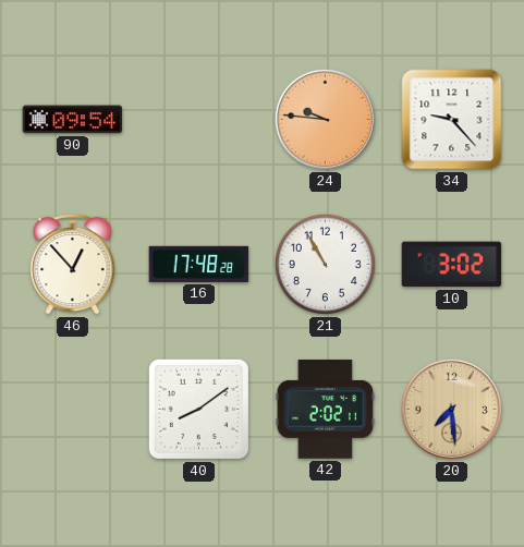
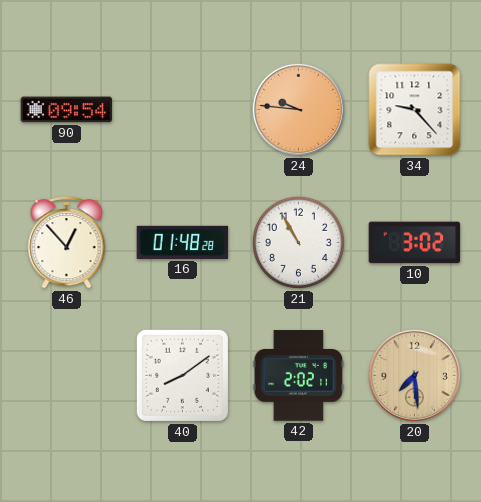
16: 17:48 -> 01:48
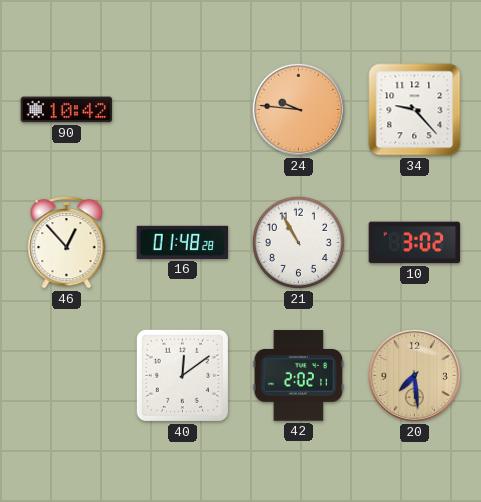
90: 09:54 -> 10:42
40: 8:09 -> 12:09
